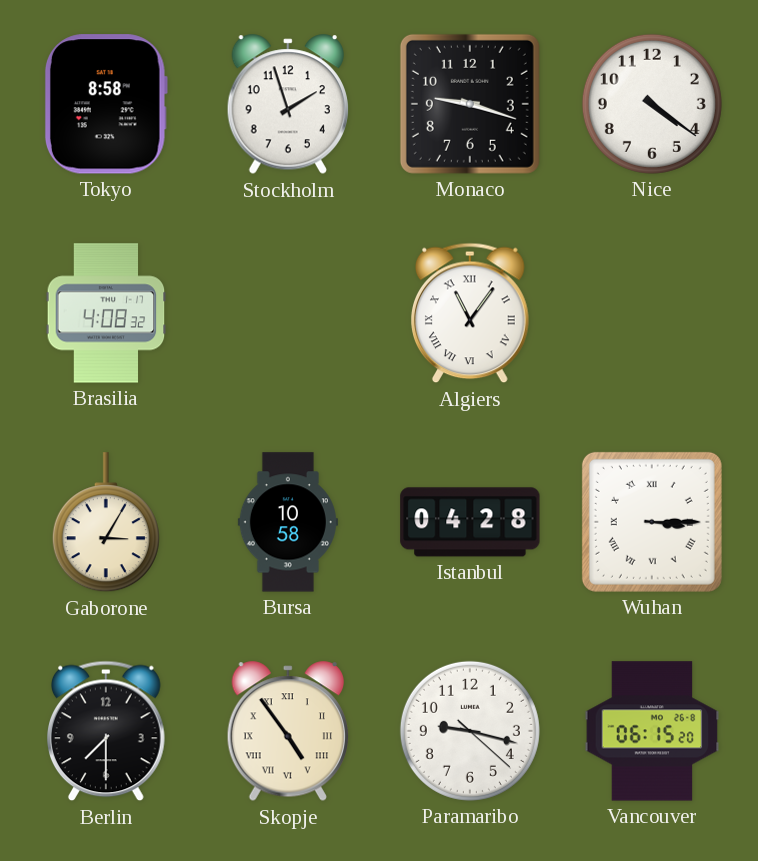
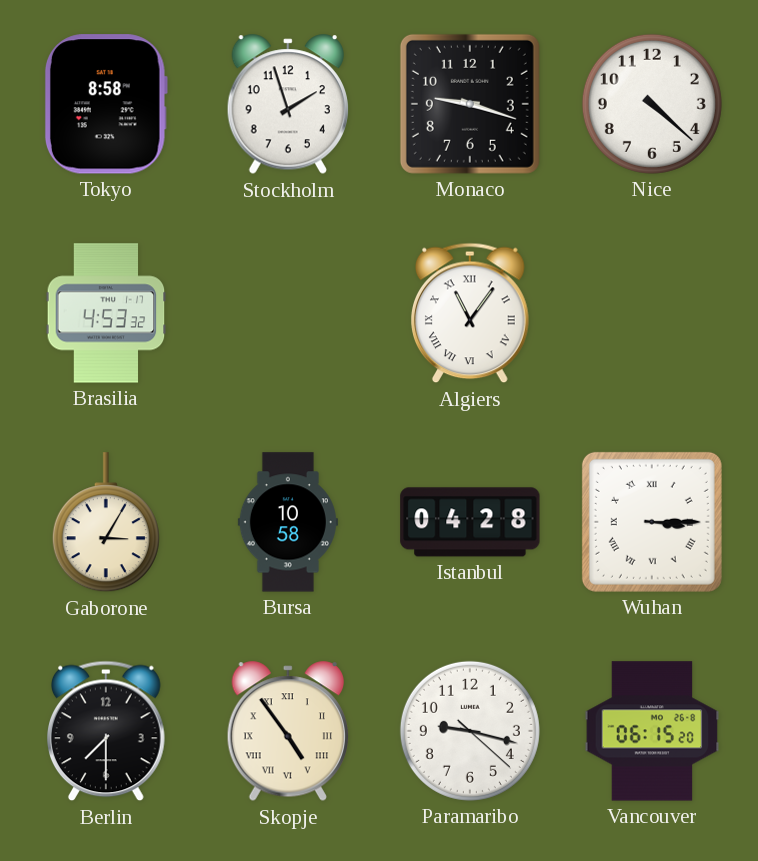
Nice: 4:21 -> 4:22
Brasilia: 4:08 -> 4:53
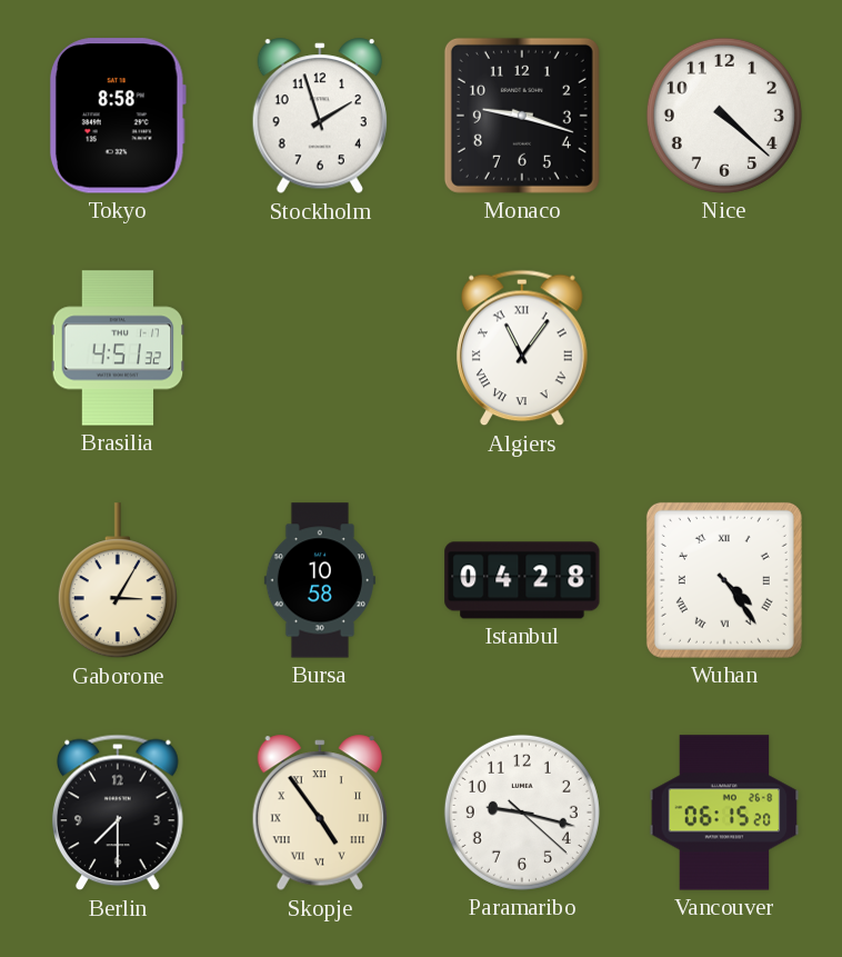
Brasilia: 4:53 -> 4:51
Wuhan: 3:15 -> 4:24
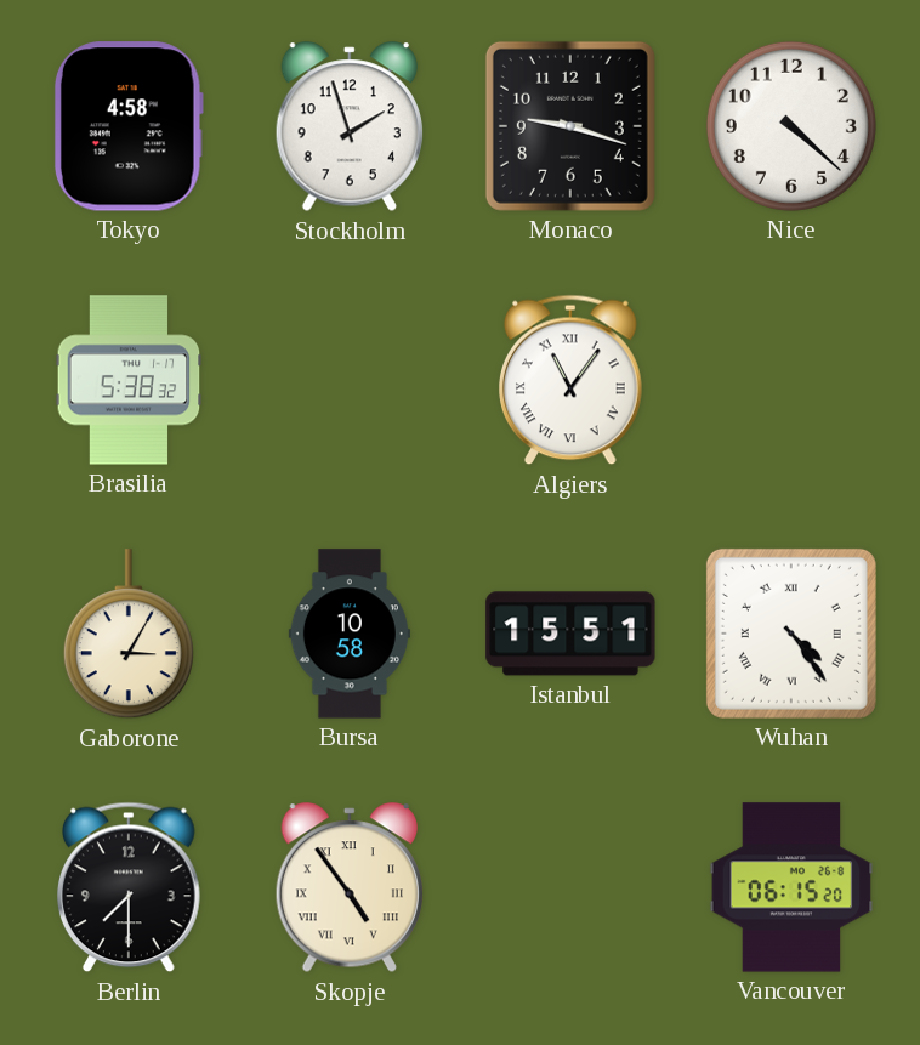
Tokyo: 8:58 -> 4:58
Brasilia: 4:51 -> 5:38
Istanbul: 04:28 -> 15:51
Paramaribo: 9:17 -> none
